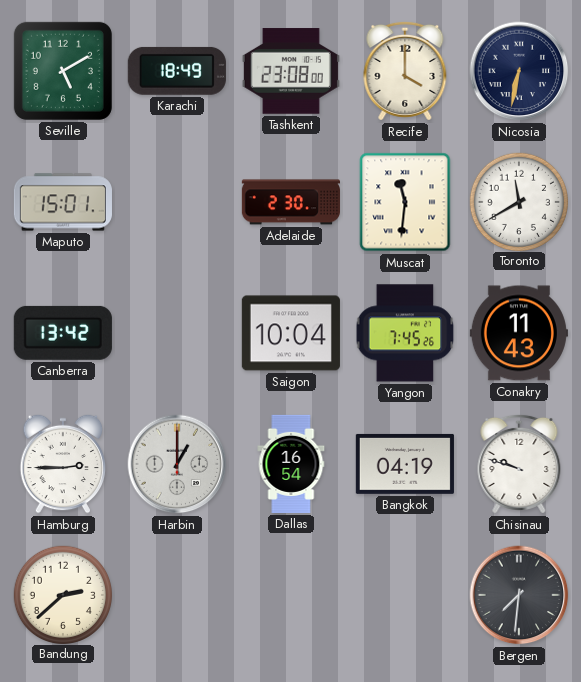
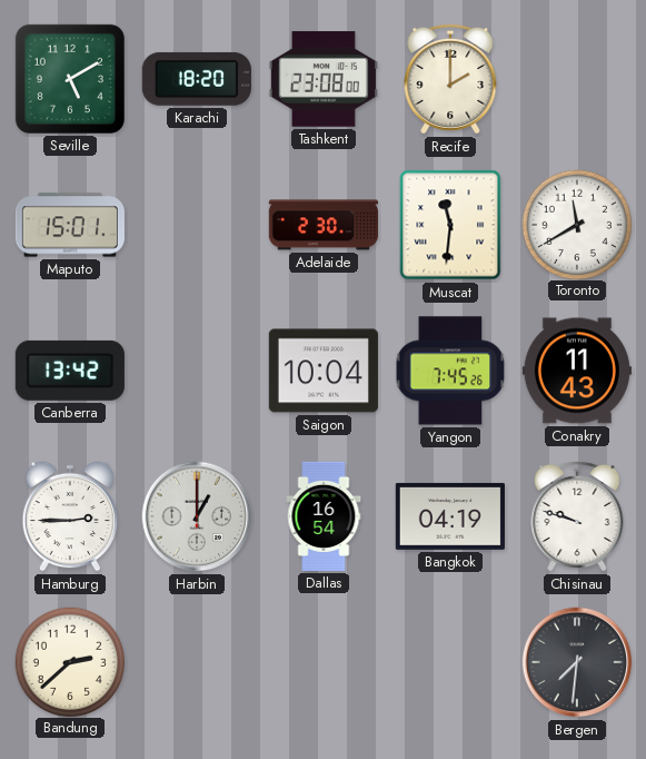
Karachi: 18:49 -> 18:20
Recife: 4:00 -> 2:00
Nicosia: 6:32 -> none
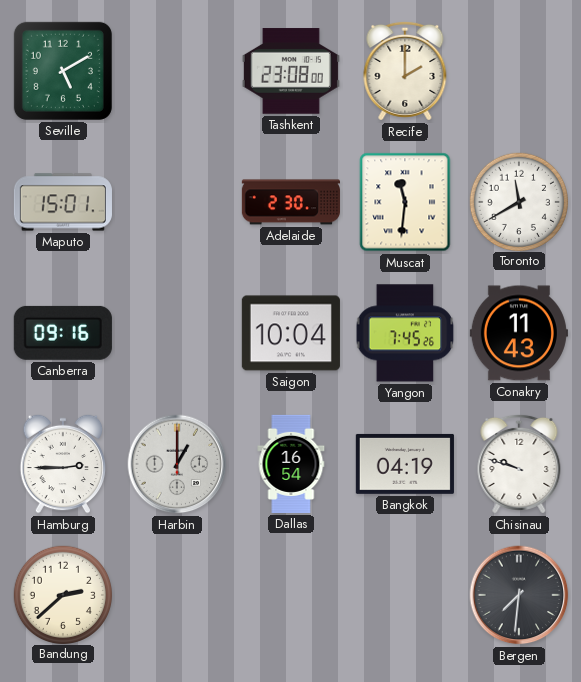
Karachi: 18:20 -> none
Canberra: 13:42 -> 09:16
